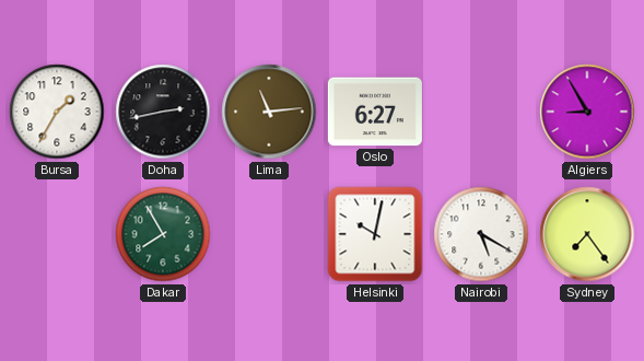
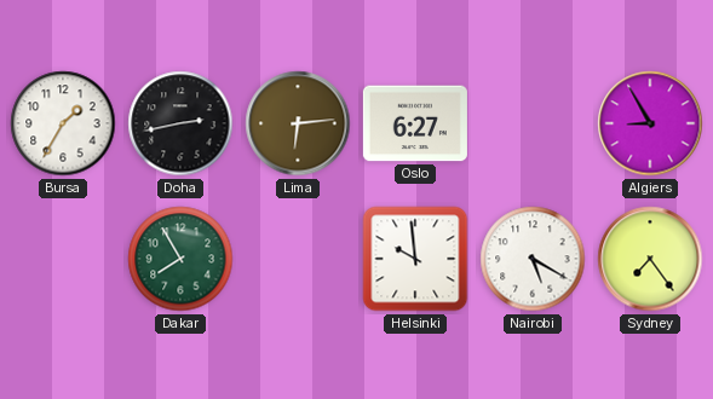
Lima: 11:14 -> 6:14
Helsinki: 10:02 -> 9:59
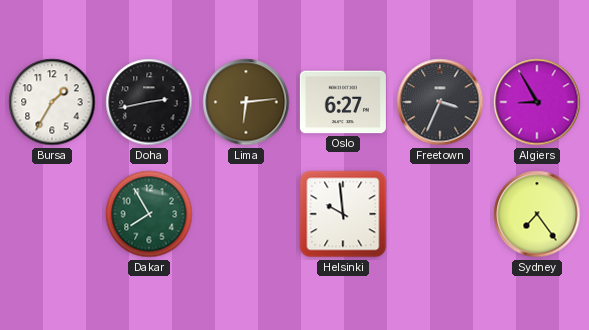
Freetown: none -> 3:34
Nairobi: 5:20 -> none
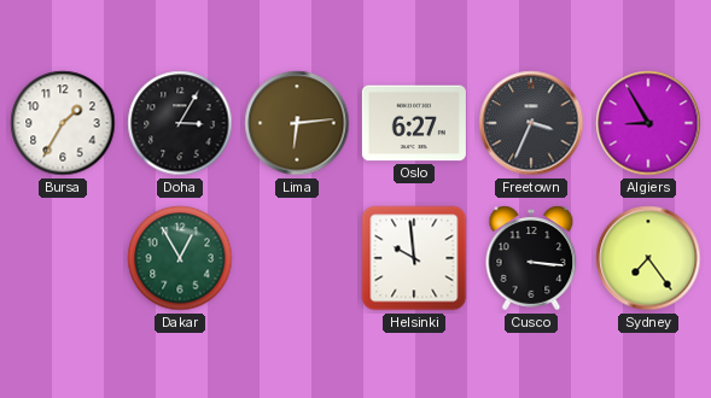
Doha: 2:43 -> 3:05
Dakar: 7:55 -> 12:55
Cusco: none -> 3:16
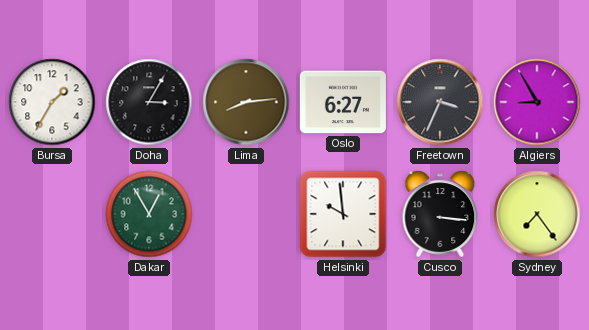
Lima: 6:14 -> 8:14
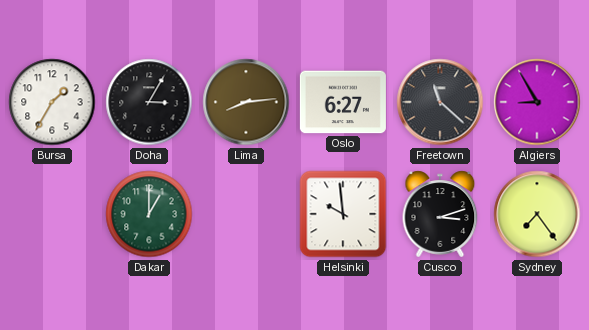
Freetown: 3:34 -> 11:22
Dakar: 12:55 -> 1:00
Cusco: 3:16 -> 3:12
